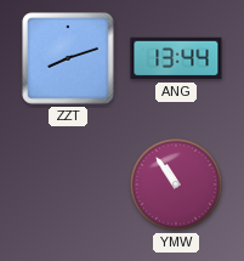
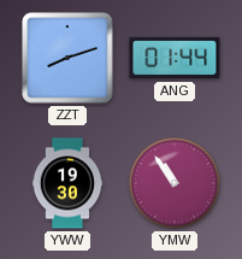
ANG: 13:44 -> 01:44
YWW: none -> 19:30
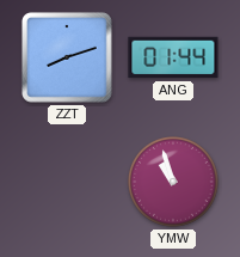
YWW: 19:30 -> none
YMW: 10:54 -> 10:57
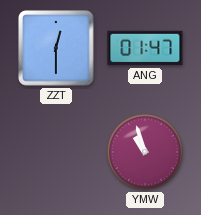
ZZT: 8:12 -> 12:30
ANG: 01:44 -> 01:47
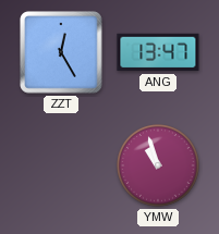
ZZT: 12:30 -> 12:25
ANG: 01:47 -> 13:47
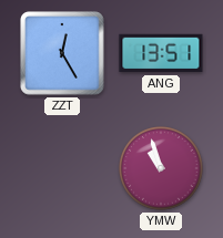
ANG: 13:47 -> 13:51
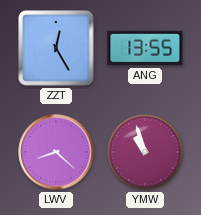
ANG: 13:51 -> 13:55
LWV: none -> 8:22
